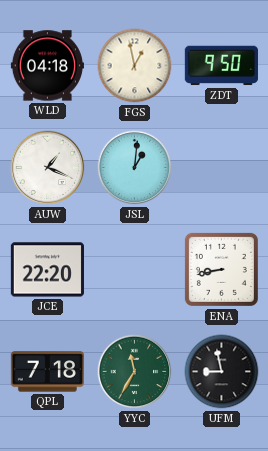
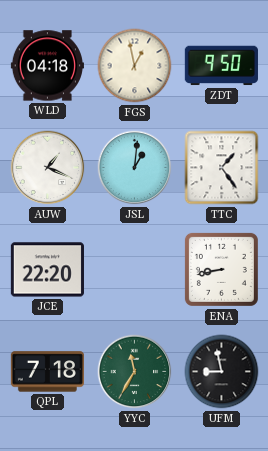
TTC: none -> 1:24
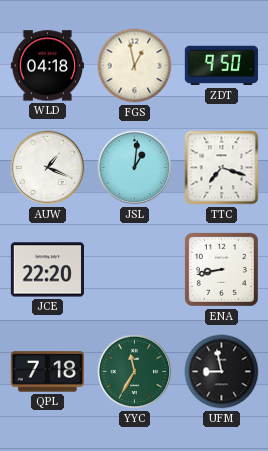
TTC: 1:24 -> 7:18
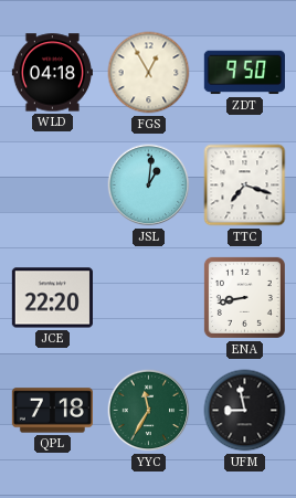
FGS: 12:58 -> 12:55
AUW: 1:19 -> none
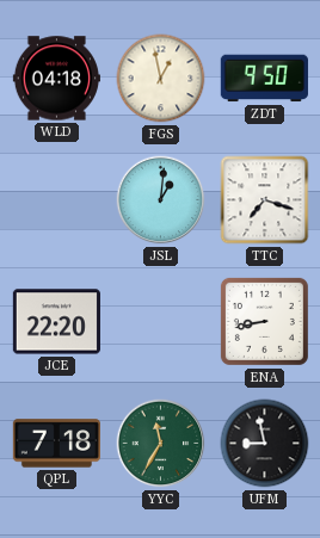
FGS: 12:55 -> 12:58
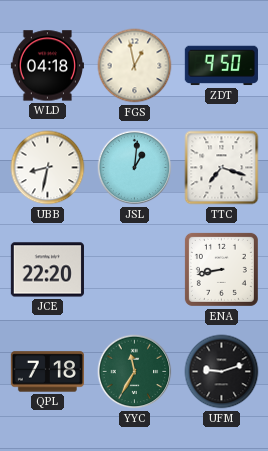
UBB: none -> 8:32
UFM: 8:58 -> 9:12
